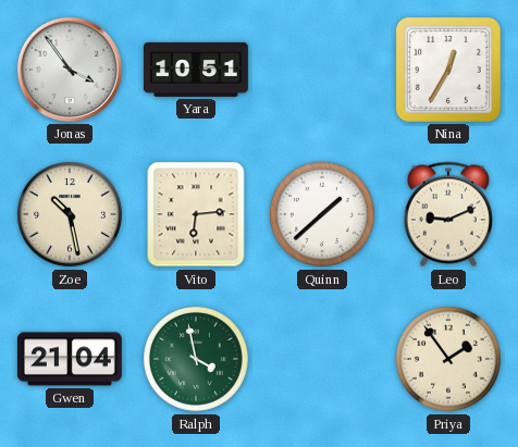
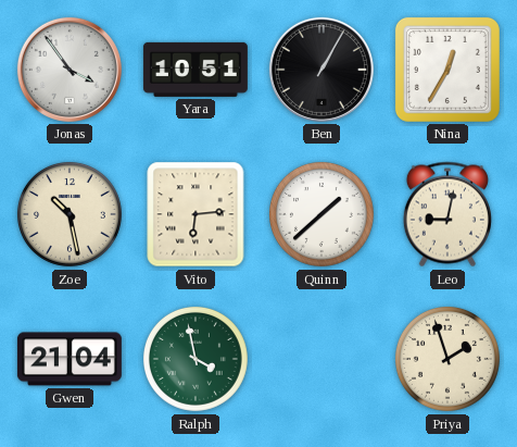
Ben: none -> 1:05
Leo: 9:11 -> 9:02
Priya: 1:54 -> 1:57
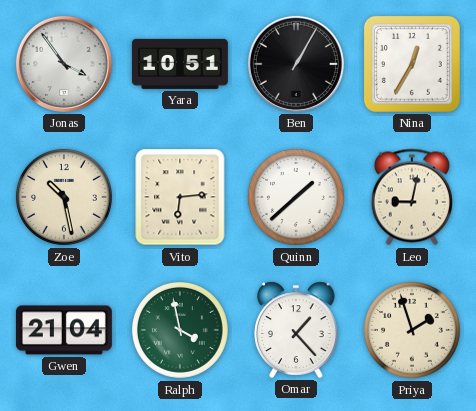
Omar: none -> 1:23
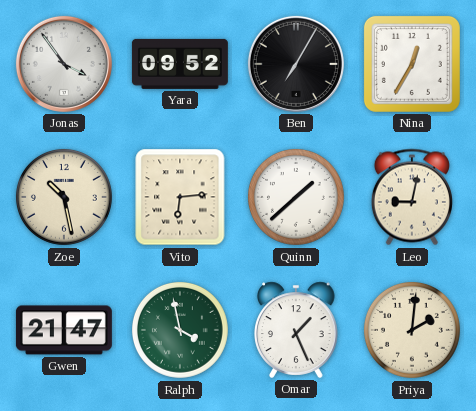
Yara: 10:51 -> 09:52
Ben: 1:05 -> 7:05
Gwen: 21:04 -> 21:47
Omar: 1:23 -> 1:26
Priya: 1:57 -> 2:01
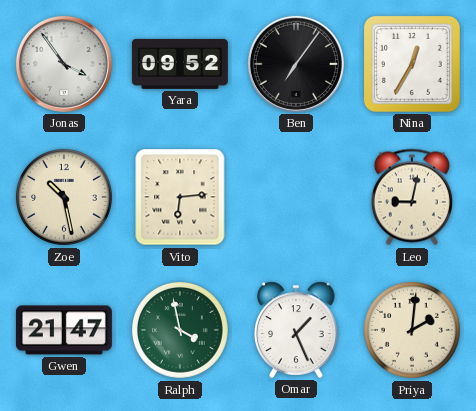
Ben: 7:05 -> 7:06
Quinn: 1:38 -> none
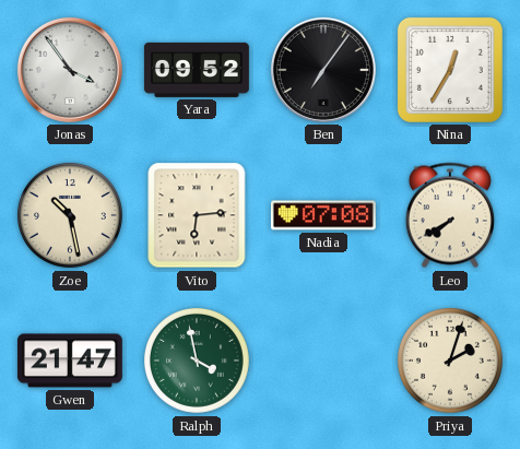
Nadia: none -> 07:08
Leo: 9:02 -> 7:40
Omar: 1:26 -> none
Priya: 2:01 -> 2:03
